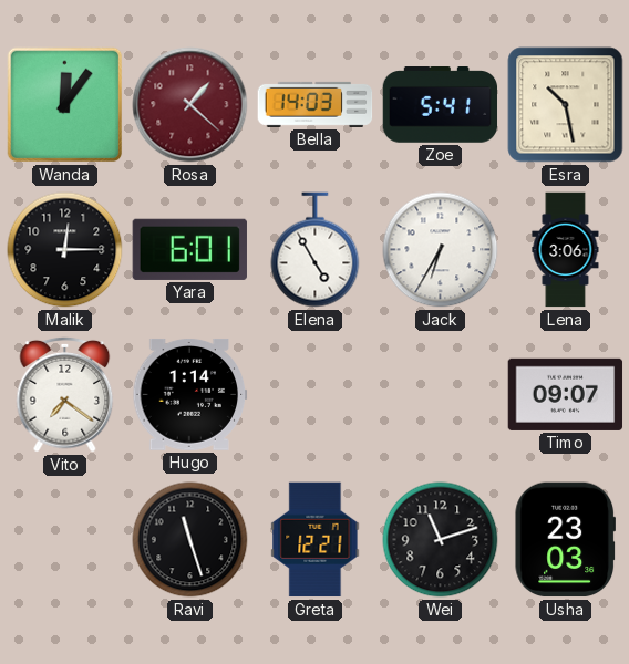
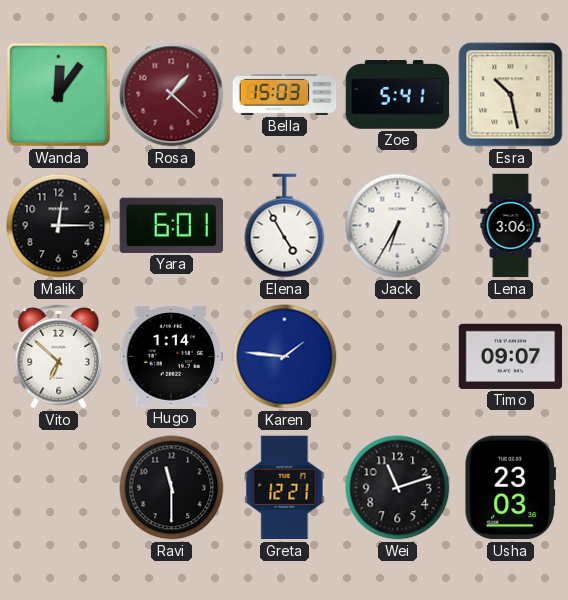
Bella: 14:03 -> 15:03
Vito: 7:21 -> 6:52
Karen: none -> 1:46
Ravi: 11:27 -> 11:30
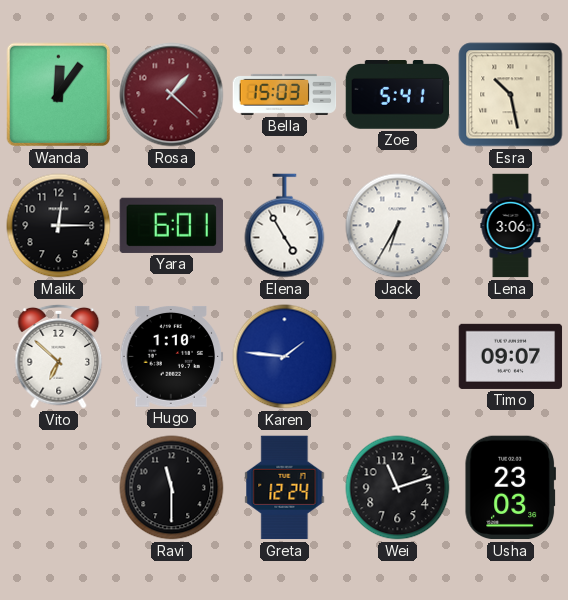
Hugo: 1:14 -> 1:10
Greta: 12:21 -> 12:24
